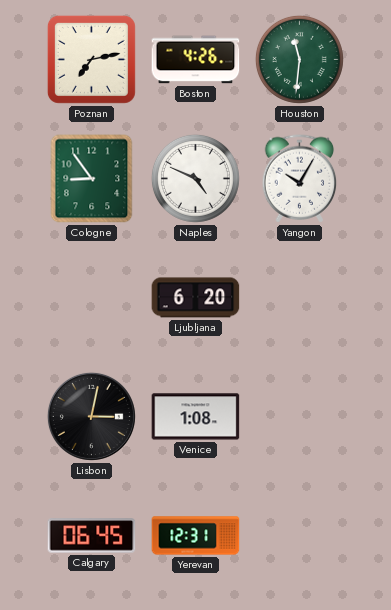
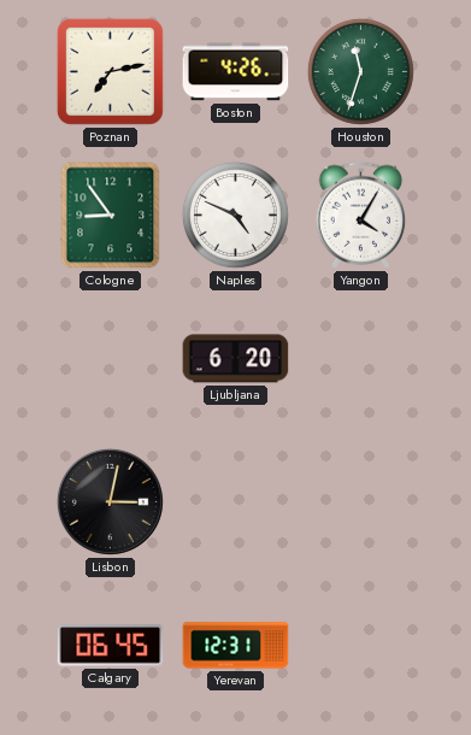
Houston: 11:31 -> 11:33
Yangon: 10:05 -> 4:05
Venice: 1:08 -> none
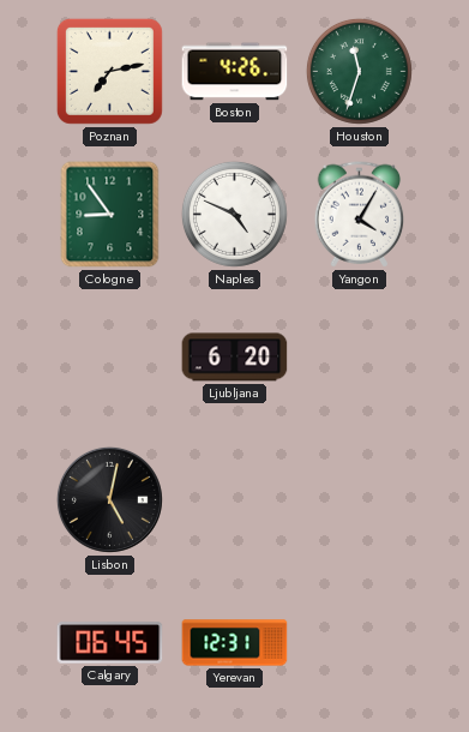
Lisbon: 3:02 -> 5:02
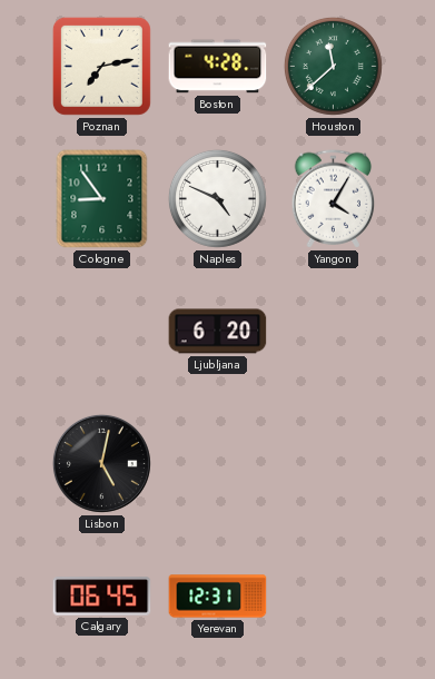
Boston: 4:26 -> 4:28
Houston: 11:33 -> 11:38
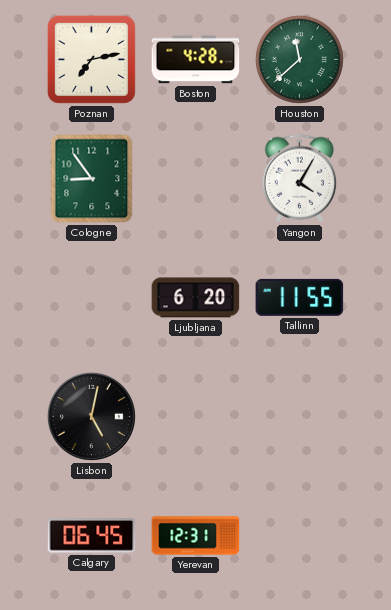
Naples: 4:49 -> none
Tallinn: none -> 11:55
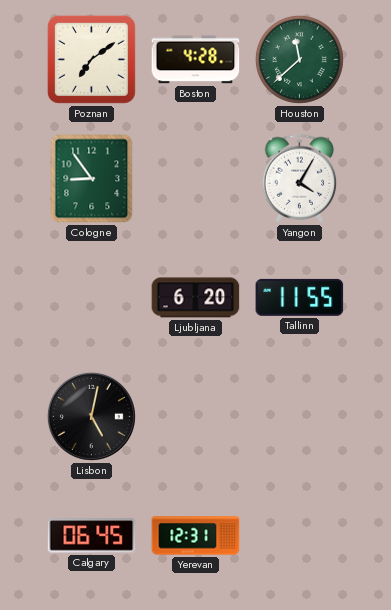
Poznan: 7:13 -> 7:09
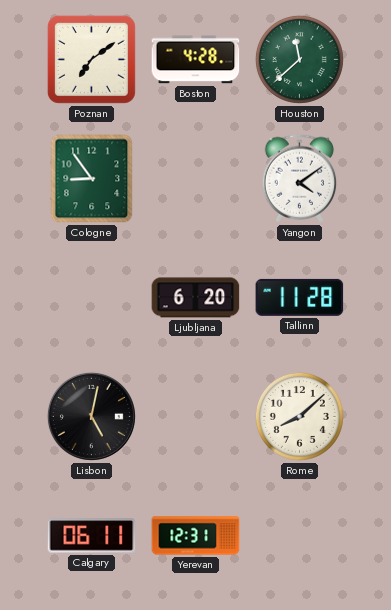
Yangon: 4:05 -> 4:09
Tallinn: 11:55 -> 11:28
Rome: none -> 8:08
Calgary: 06:45 -> 06:11
